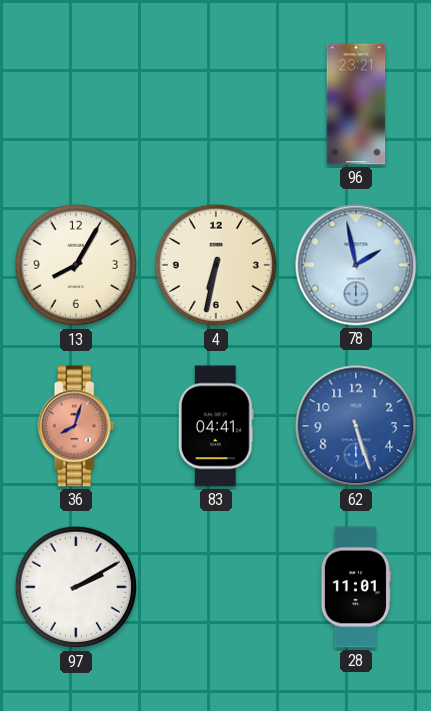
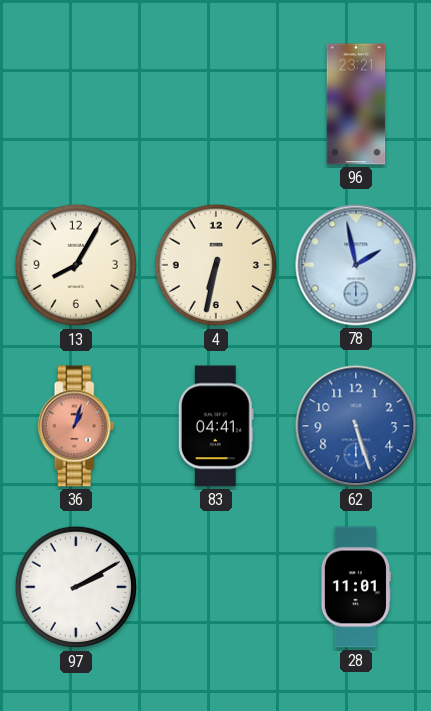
36: 8:03 -> 1:03
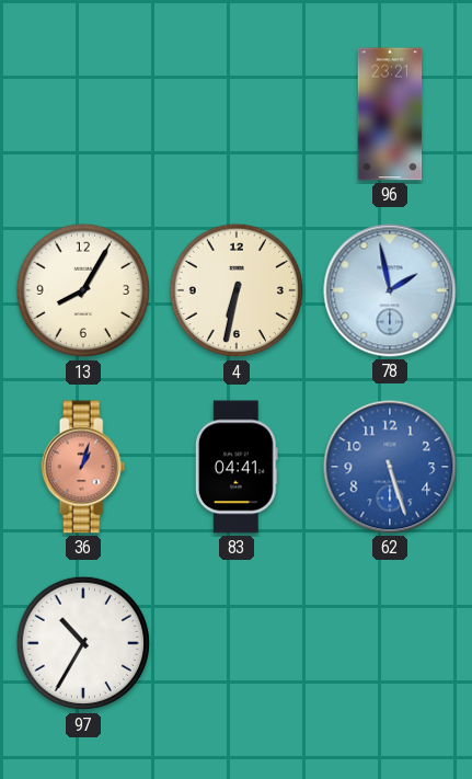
97: 2:10 -> 10:35
28: 11:01 -> none
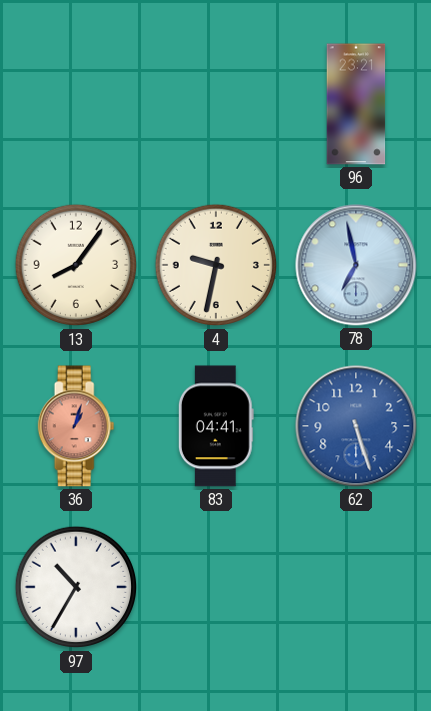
13: 8:05 -> 8:06
4: 6:32 -> 9:32
78: 1:58 -> 6:58
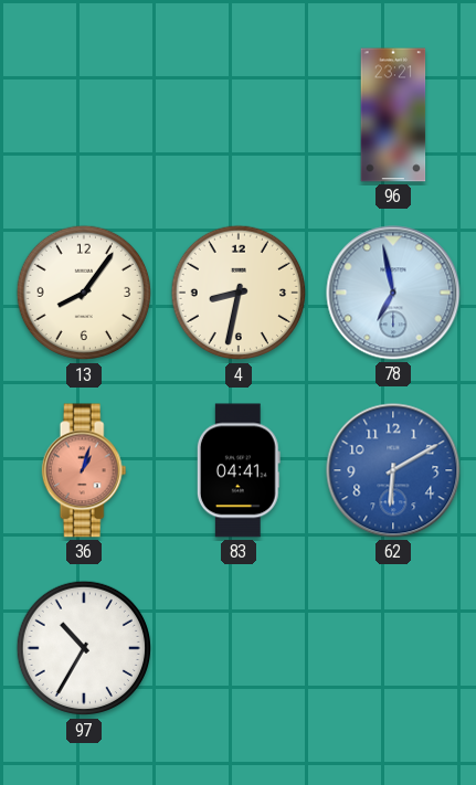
4: 9:32 -> 8:32
62: 5:27 -> 6:10
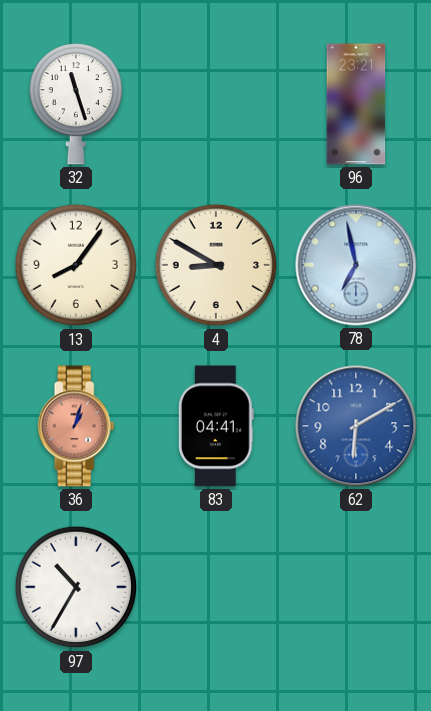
32: none -> 11:27
4: 8:32 -> 8:50
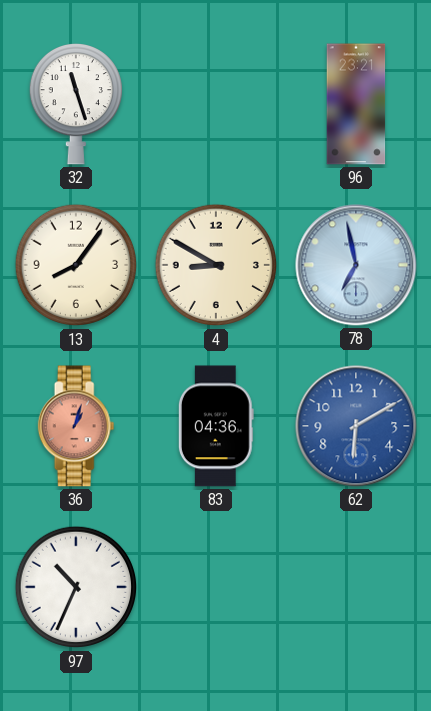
83: 04:41 -> 04:36
97: 10:35 -> 10:34
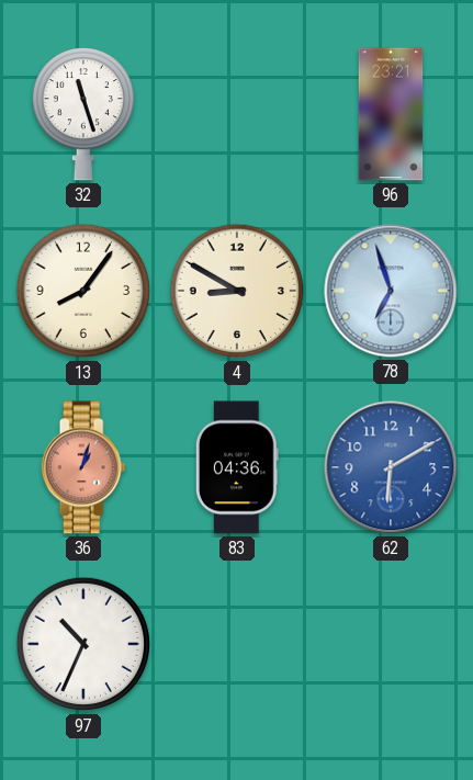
78: 6:58 -> 6:57
